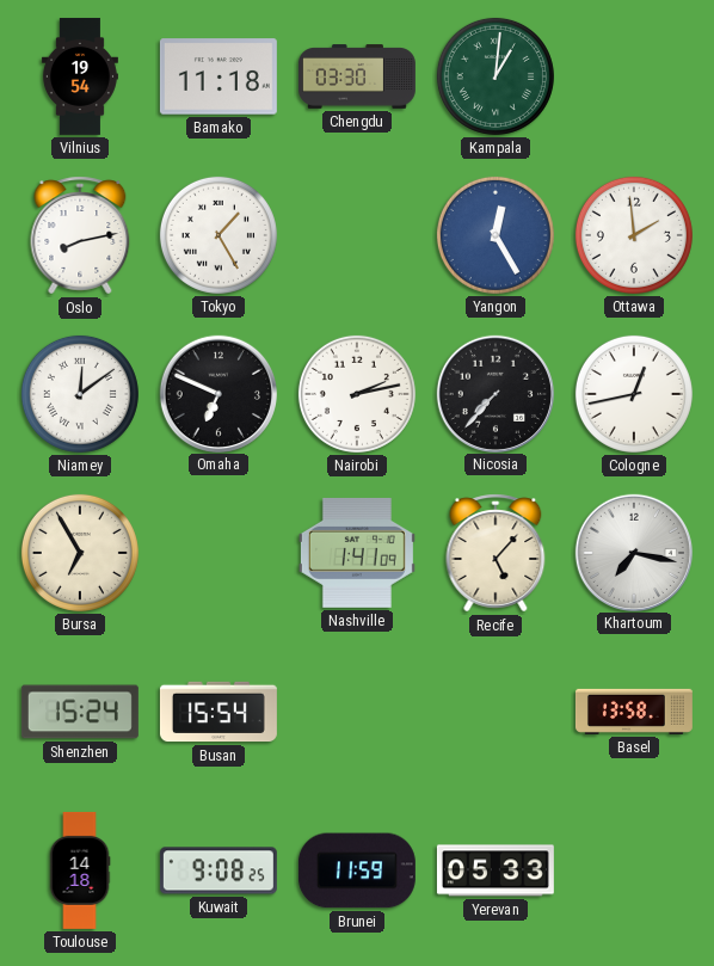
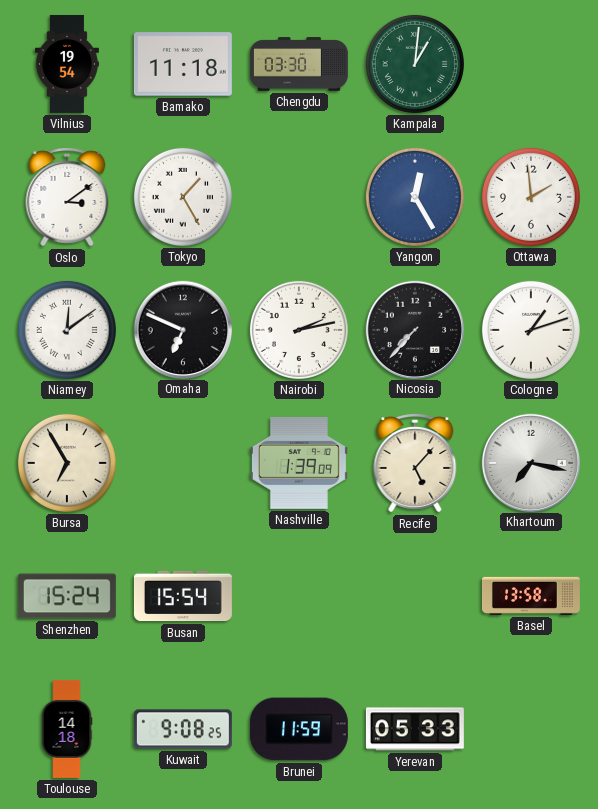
Oslo: 8:13 -> 3:09
Cologne: 12:43 -> 1:12
Nashville: 1:41 -> 1:39
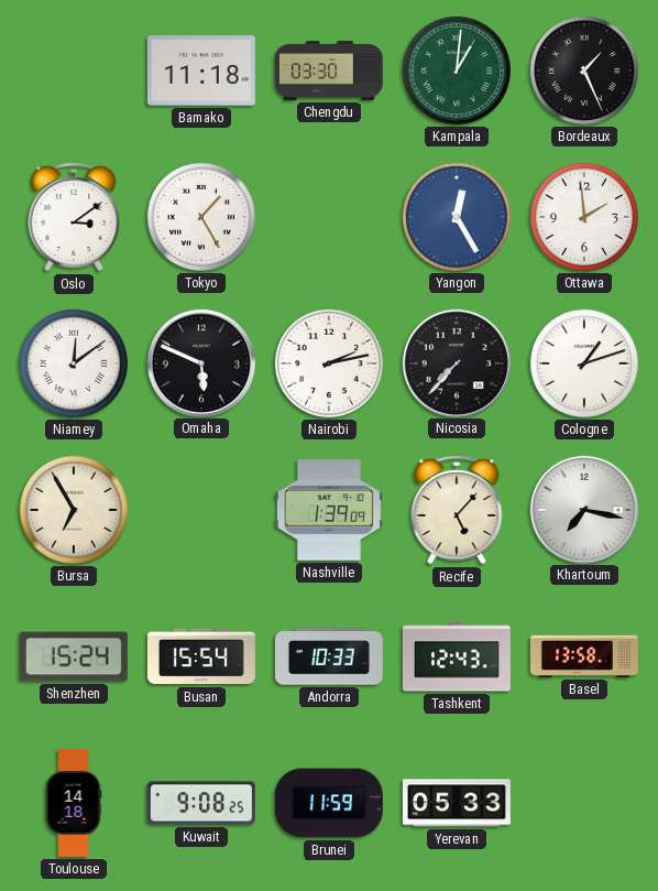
Vilnius: 19:54 -> none
Bordeaux: none -> 1:26
Omaha: 6:49 -> 5:49
Andorra: none -> 10:33
Tashkent: none -> 12:43
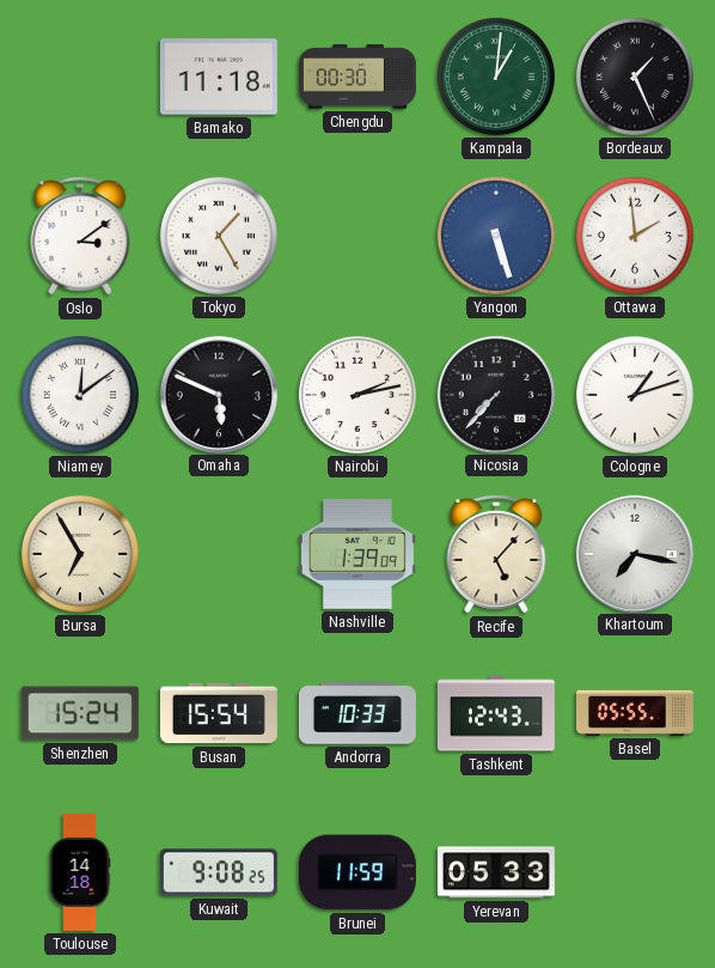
Chengdu: 03:30 -> 00:30
Yangon: 12:25 -> 5:27
Basel: 13:58 -> 05:55
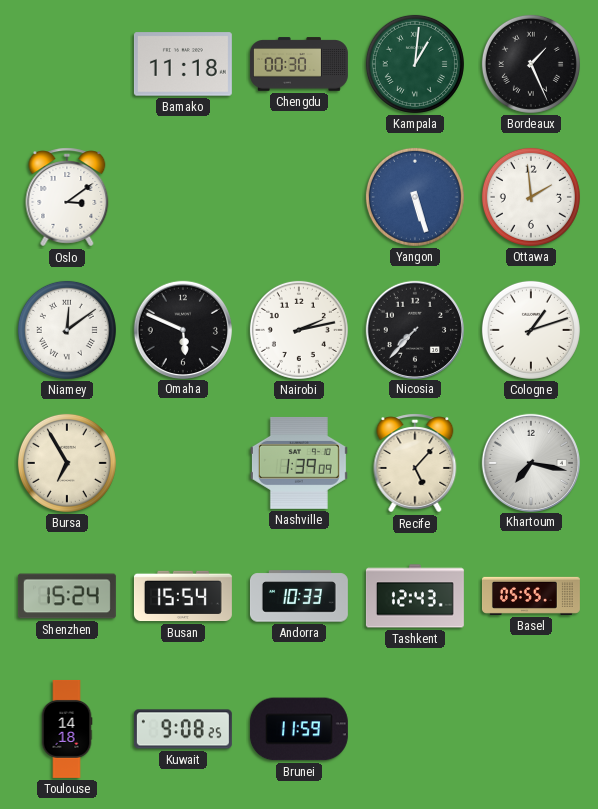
Tokyo: 1:25 -> none
Yerevan: 05:33 -> none
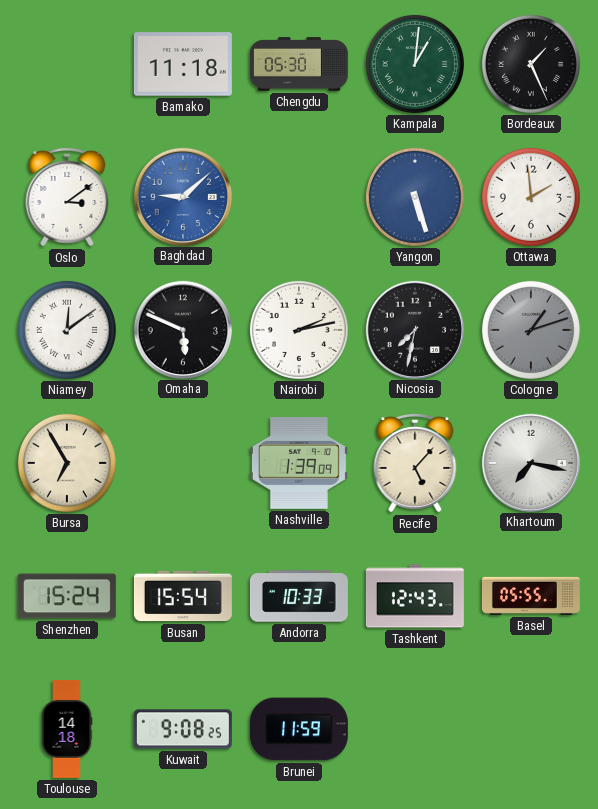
Chengdu: 00:30 -> 05:30
Baghdad: none -> 9:08
Nicosia: 7:37 -> 7:32
Cologne dial: white -> grey
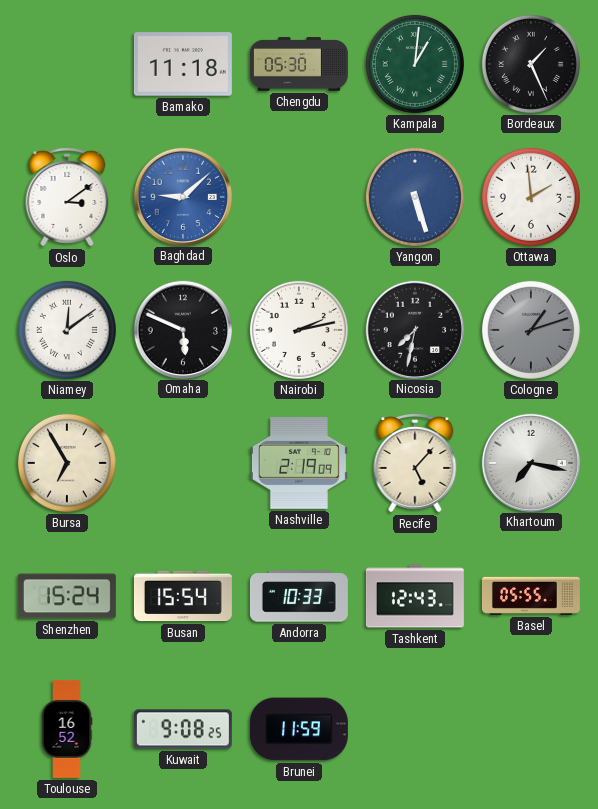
Nashville: 1:39 -> 2:19
Toulouse: 14:18 -> 16:52
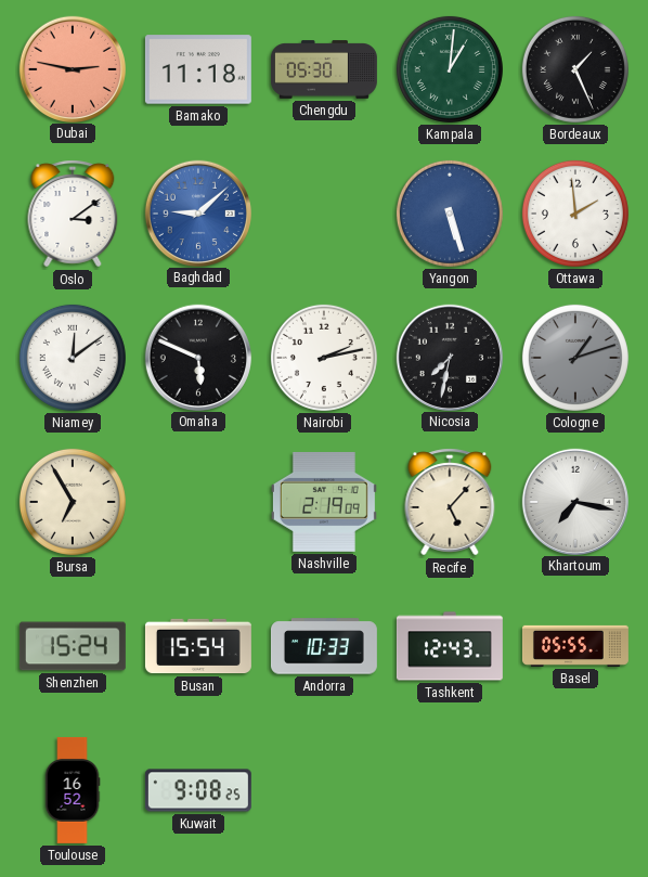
Dubai: none -> 2:47
Brunei: 11:59 -> none
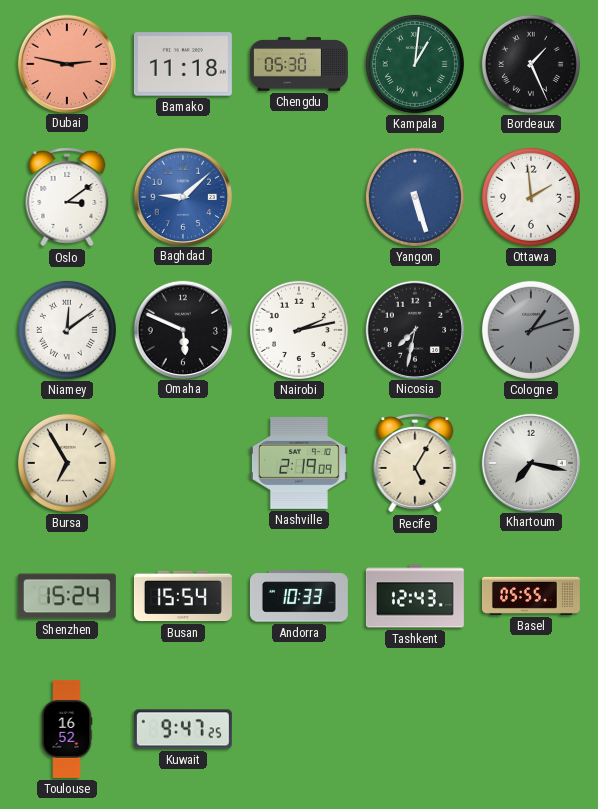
Recife: 5:07 -> 5:05
Kuwait: 9:08 -> 9:47
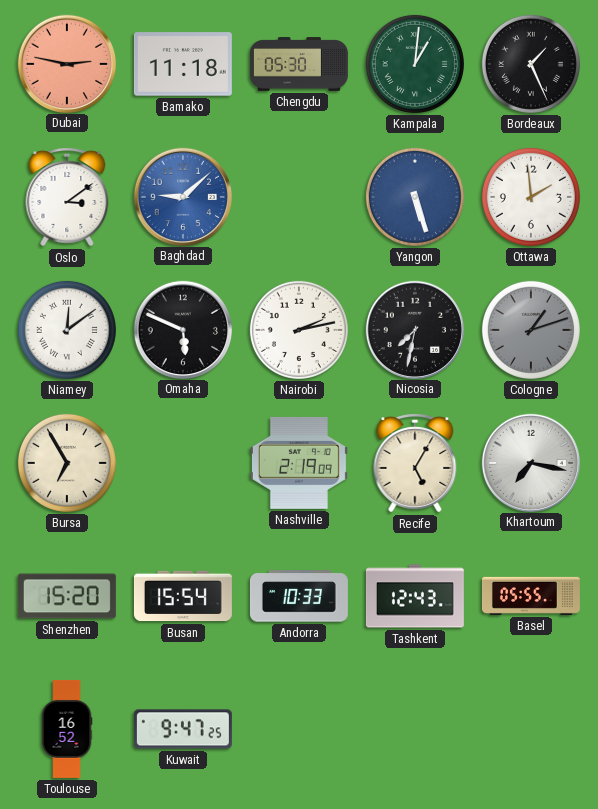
Shenzhen: 15:24 -> 15:20
